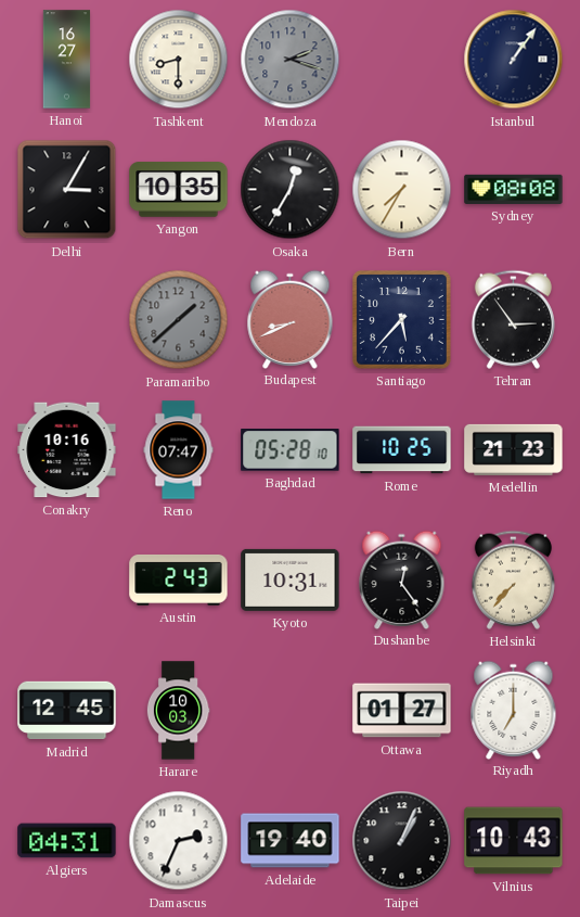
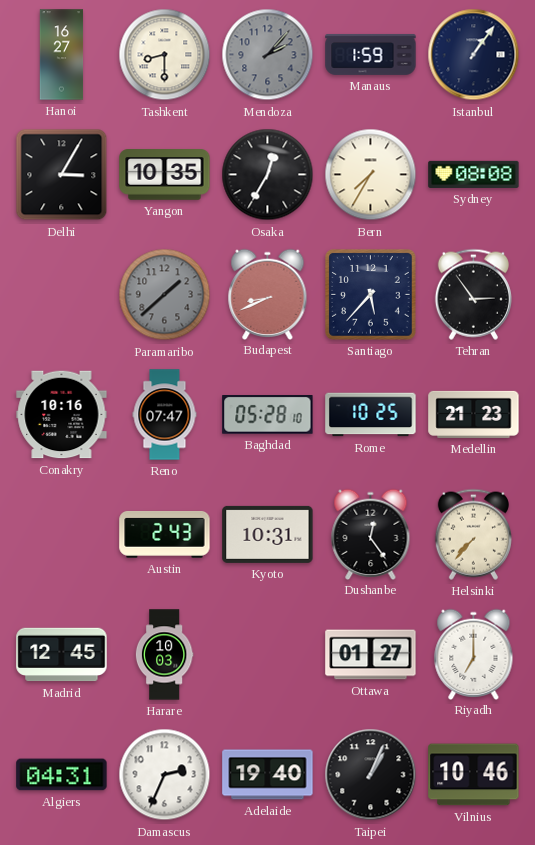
Mendoza: 2:18 -> 2:07
Manaus: none -> 1:59
Vilnius: 10:43 -> 10:46
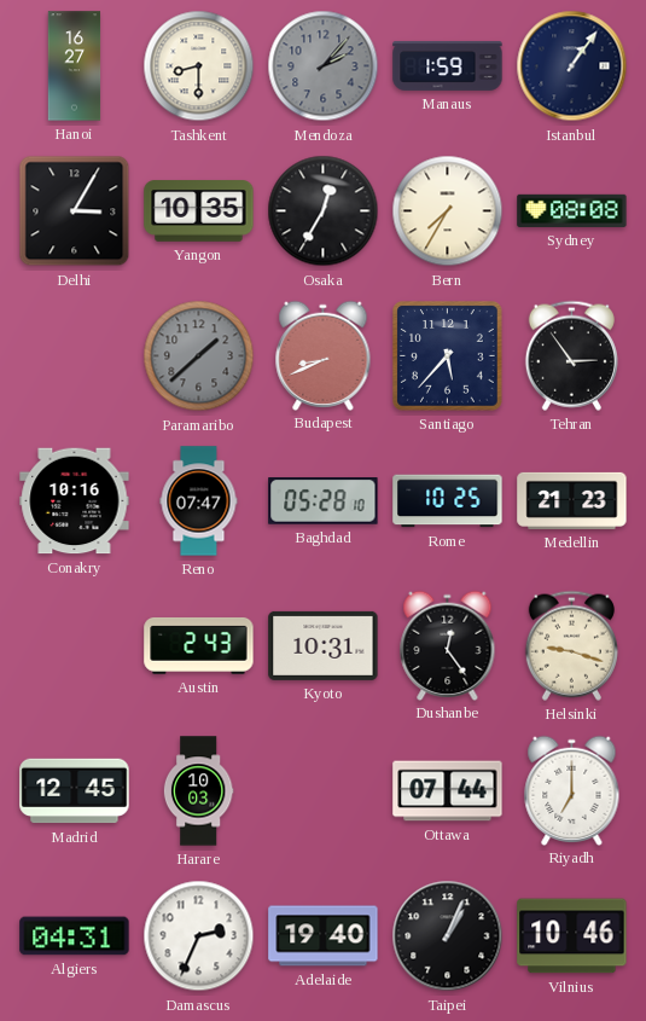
Helsinki: 7:37 -> 9:18
Ottawa: 01:27 -> 07:44
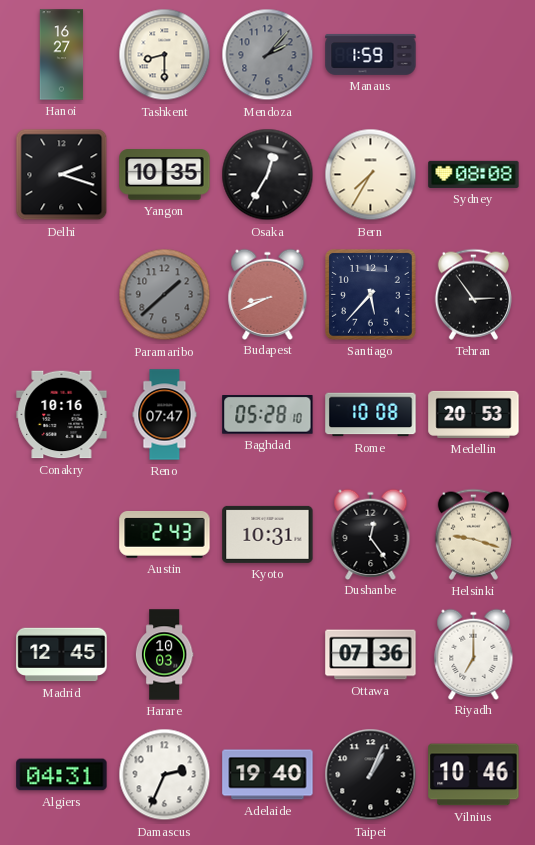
Istanbul: 1:06 -> none
Delhi: 3:05 -> 2:18
Rome: 10:25 -> 10:08
Medellin: 21:23 -> 20:53
Ottawa: 07:44 -> 07:36
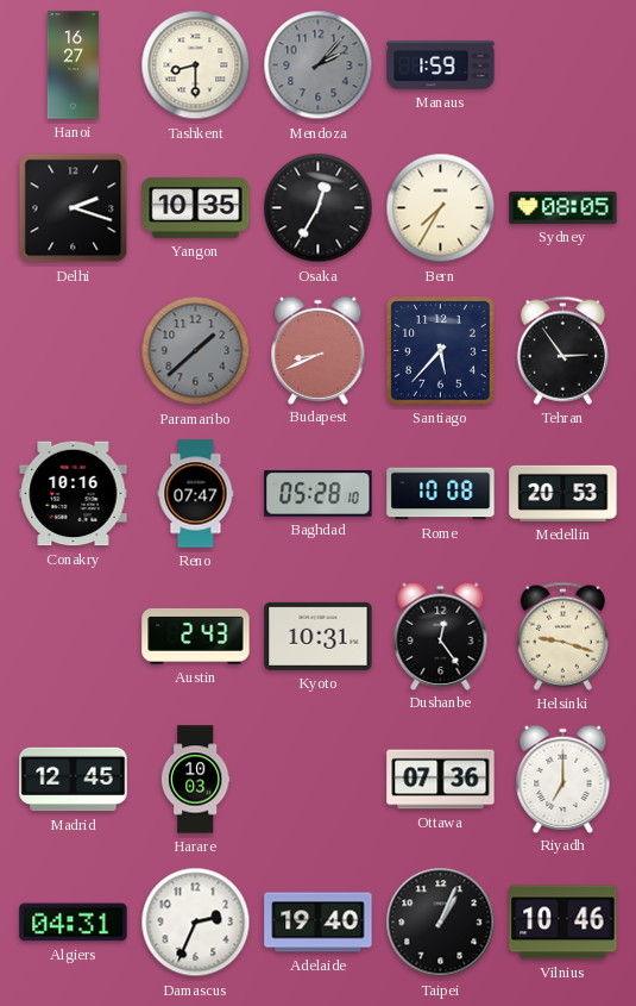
Sydney: 08:08 -> 08:05
